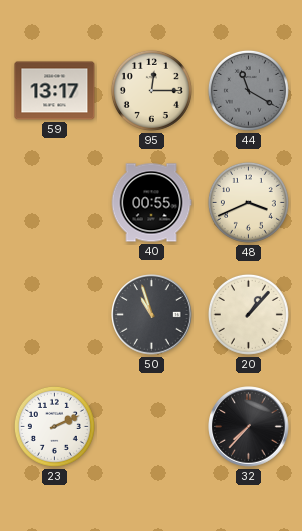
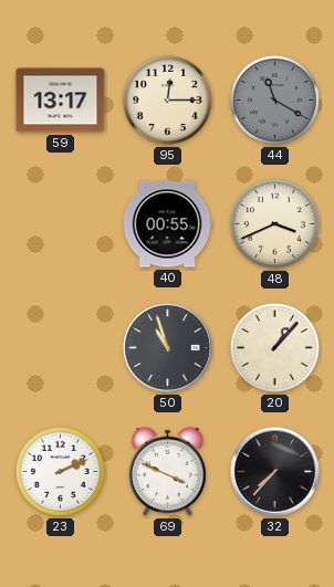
69: none -> 3:49
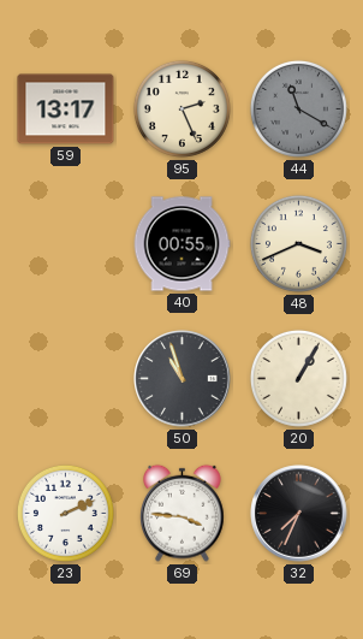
95: 12:15 -> 2:26
20: 1:07 -> 1:05
69: 3:49 -> 3:46
32: 7:37 -> 7:34
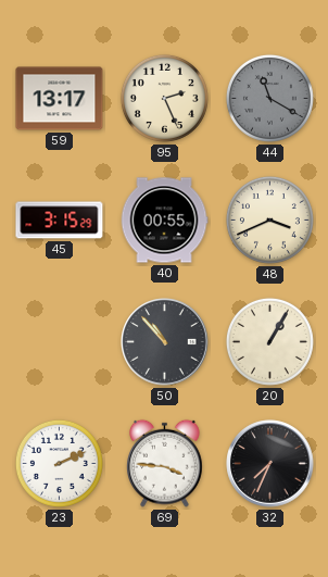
45: none -> 3:15
50: 10:57 -> 10:53
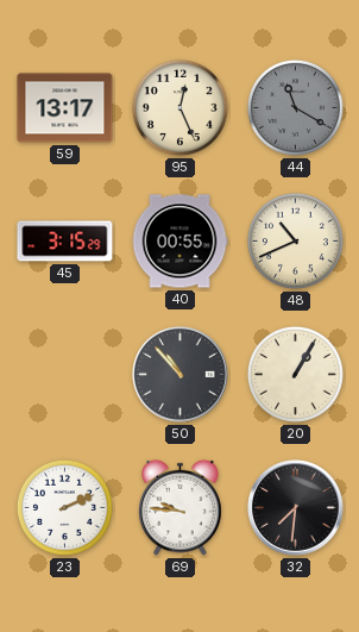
95: 2:26 -> 12:26
48: 3:41 -> 10:41
69: 3:46 -> 9:46
32: 7:34 -> 7:31
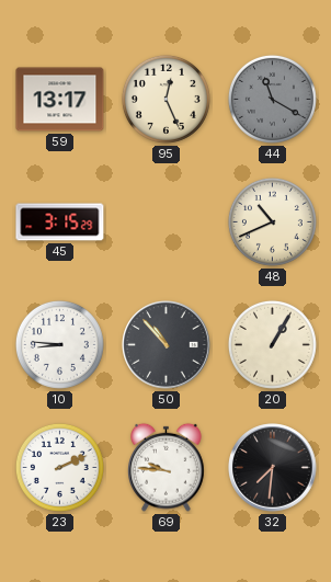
40: 00:55 -> none
10: none -> 8:46
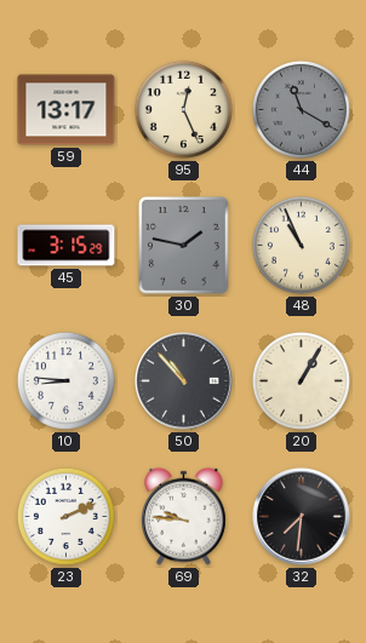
30: none -> 1:47
48: 10:41 -> 10:56
